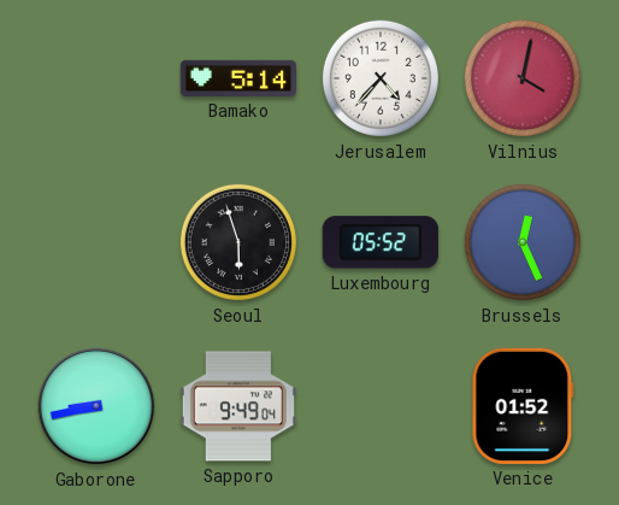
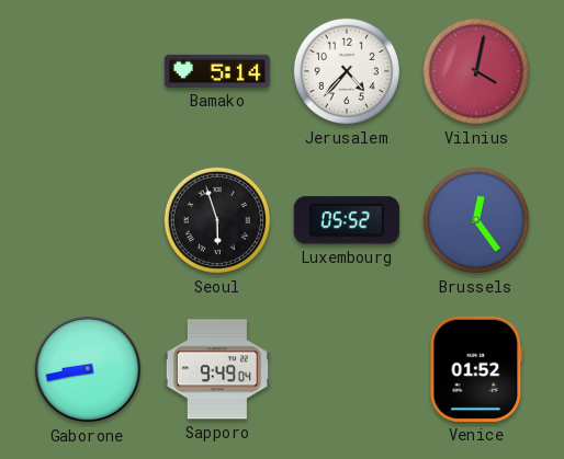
Brussels: 12:26 -> 12:24
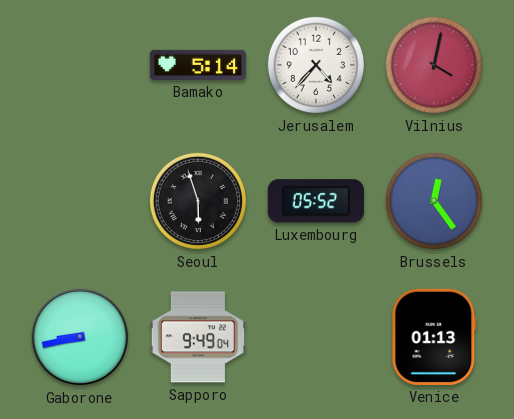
Venice: 01:52 -> 01:13
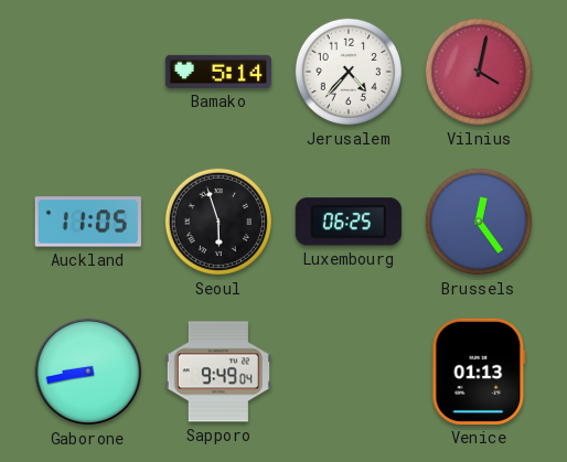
Auckland: none -> 11:05
Luxembourg: 05:52 -> 06:25
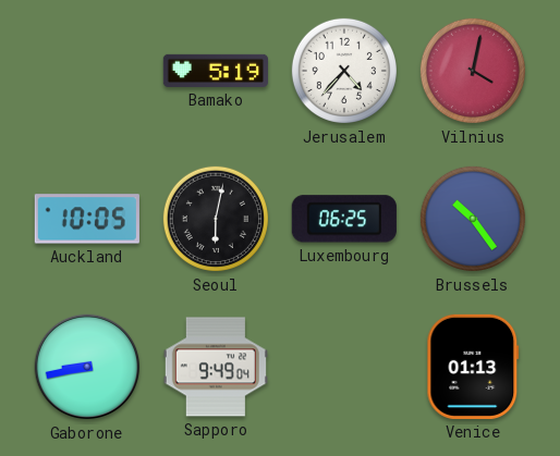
Bamako: 5:14 -> 5:19
Auckland: 11:05 -> 10:05
Seoul: 5:57 -> 6:02
Brussels: 12:24 -> 10:24
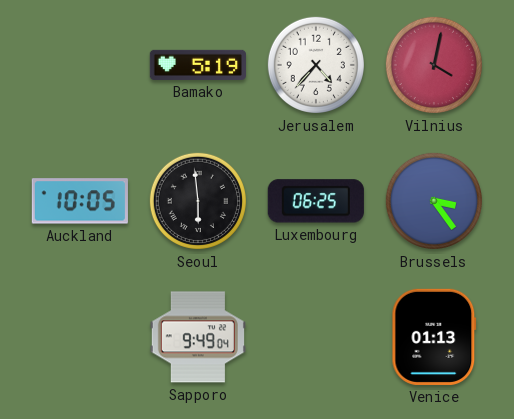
Seoul: 6:02 -> 5:59
Brussels: 10:24 -> 3:24
Gaborone: 8:43 -> none
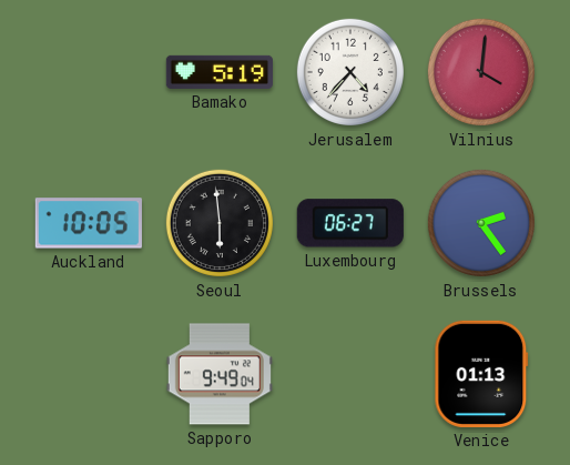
Vilnius: 4:02 -> 4:01
Luxembourg: 06:25 -> 06:27
Brussels: 3:24 -> 2:24
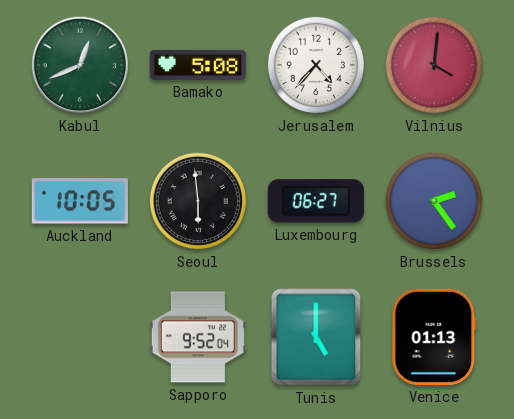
Kabul: none -> 12:41
Bamako: 5:19 -> 5:08
Sapporo: 9:49 -> 9:52
Tunis: none -> 5:00
